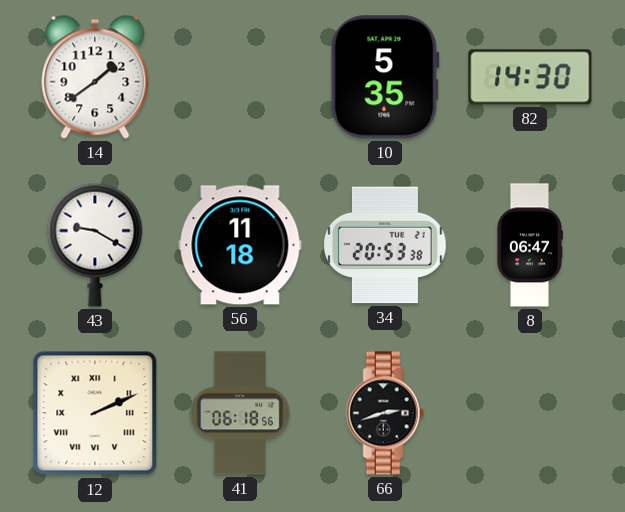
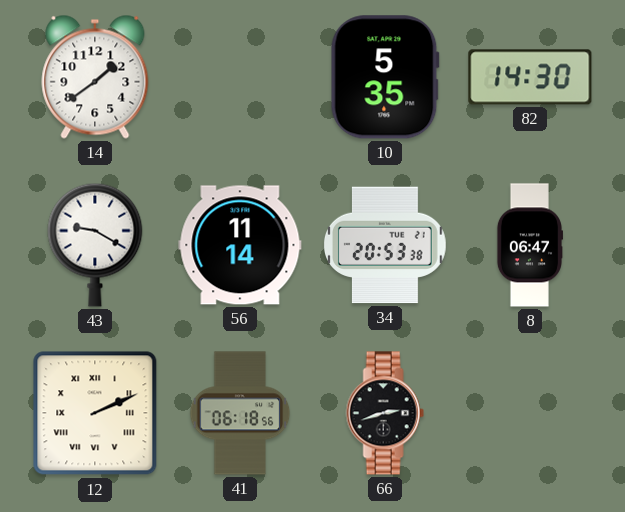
56: 11:18 -> 11:14
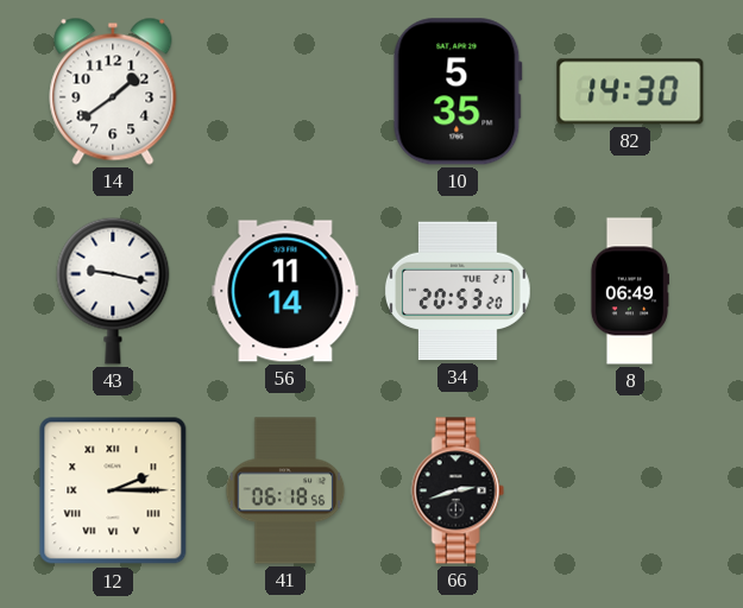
43: 9:20 -> 9:17
34: 20:53:38 -> 20:53:20
8: 06:47 -> 06:49
12: 2:11 -> 2:15
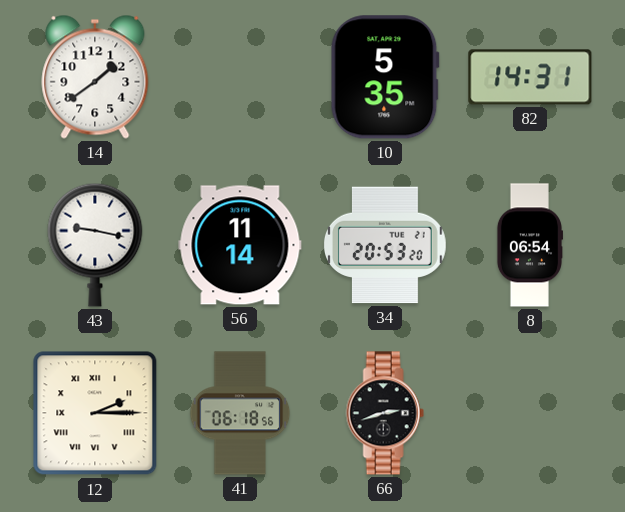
82: 14:30 -> 14:31
8: 06:49 -> 06:54
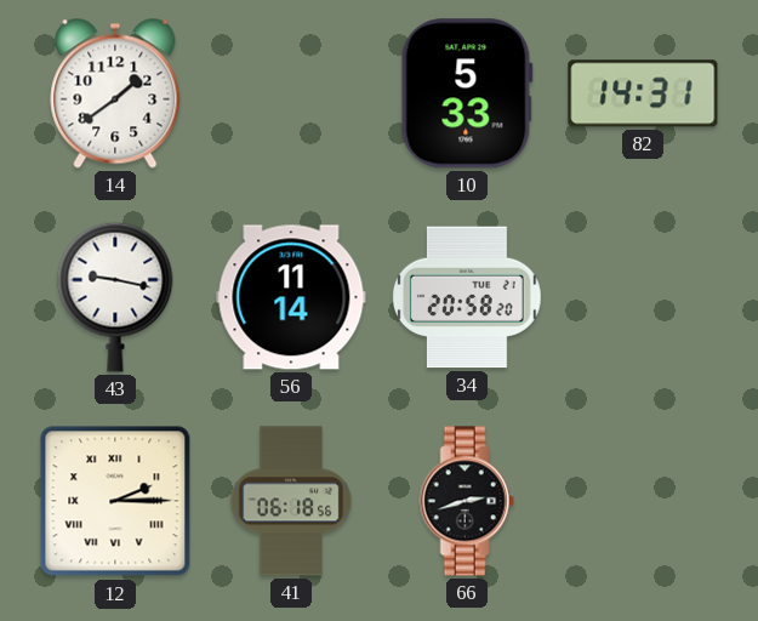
10: 5:35 -> 5:33
34: 20:53 -> 20:58
8: 06:54 -> none
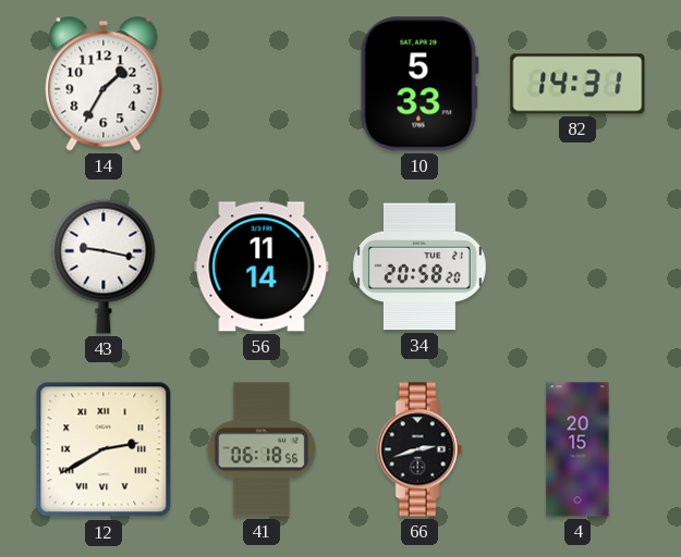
14: 1:39 -> 1:35
12: 2:15 -> 2:40
4: none -> 20:15
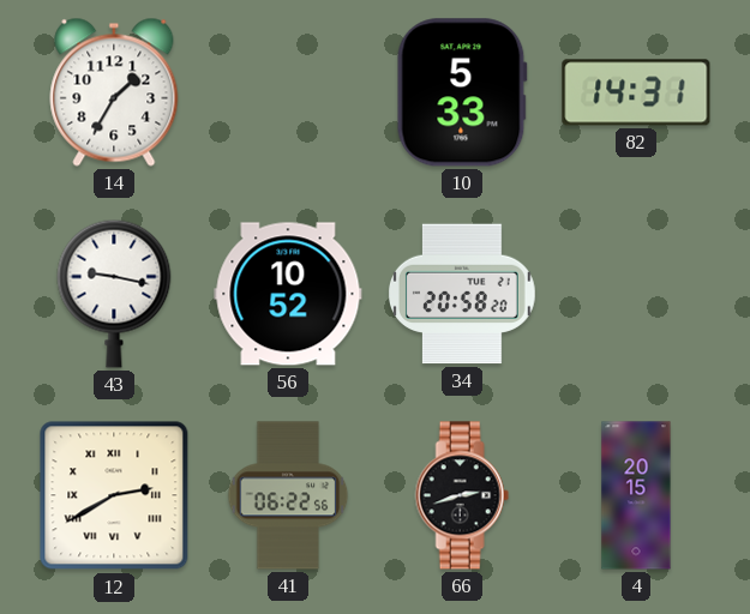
56: 11:14 -> 10:52
41: 06:18 -> 06:22
